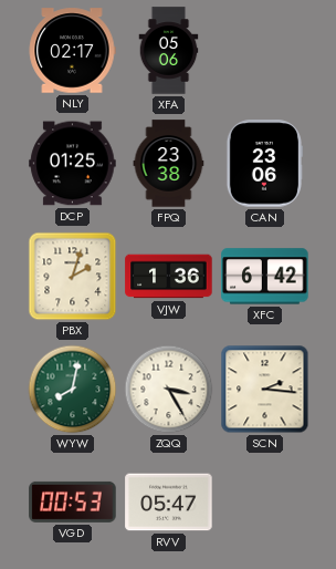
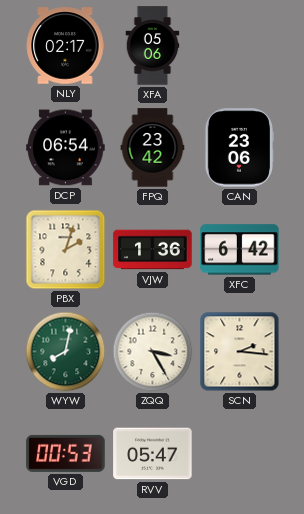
DCP: 01:25 -> 06:54
FPQ: 23:38 -> 23:42
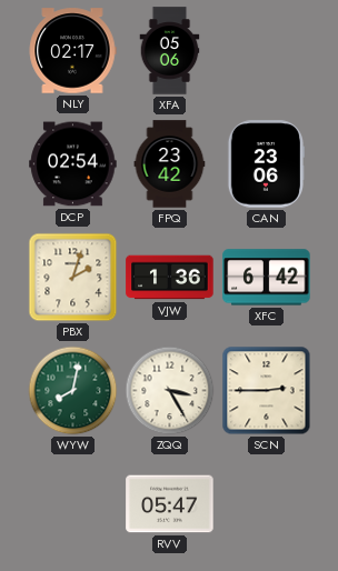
DCP: 06:54 -> 02:54
SCN: 2:16 -> 2:45
VGD: 00:53 -> none
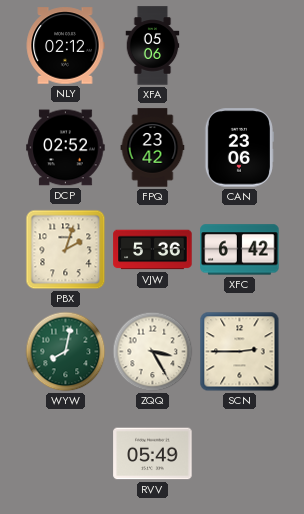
NLY: 02:17 -> 02:12
DCP: 02:54 -> 02:52
VJW: 1:36 -> 5:36
RVV: 05:47 -> 05:49
